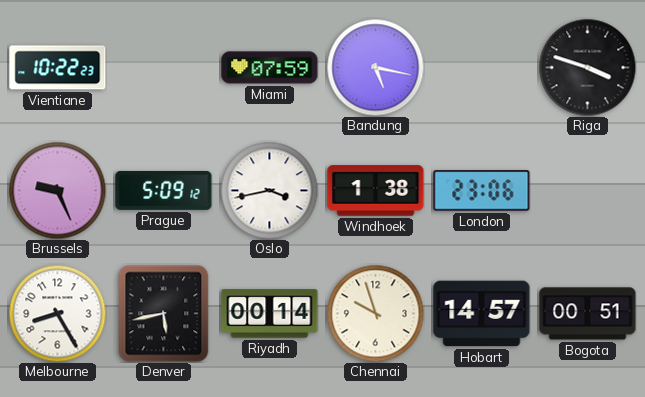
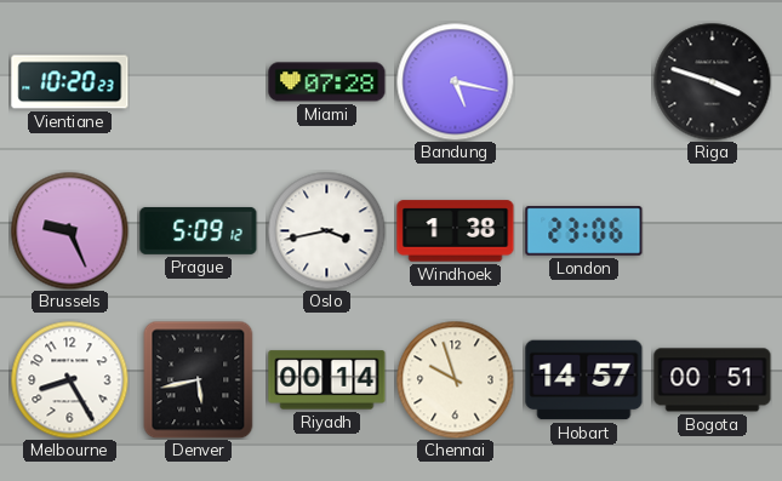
Vientiane: 10:22 -> 10:20
Miami: 07:59 -> 07:28
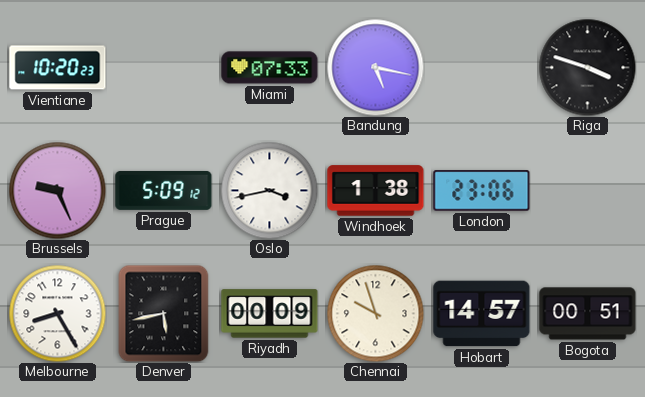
Miami: 07:28 -> 07:33
Riyadh: 00:14 -> 00:09
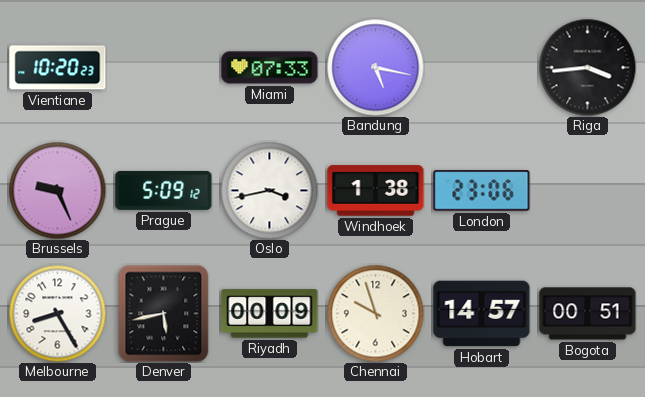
Riga: 3:48 -> 3:44
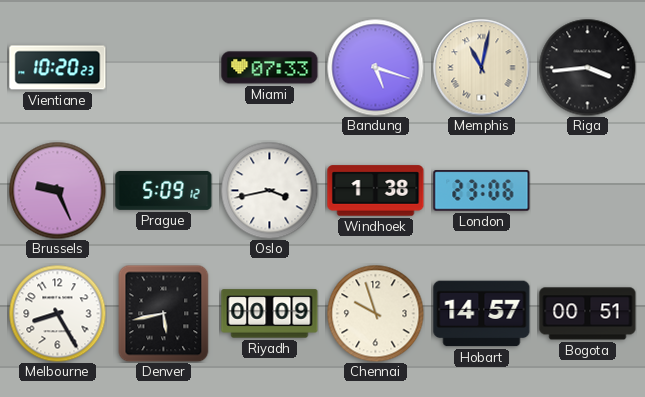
Bandung: 5:17 -> 5:18
Memphis: none -> 11:02
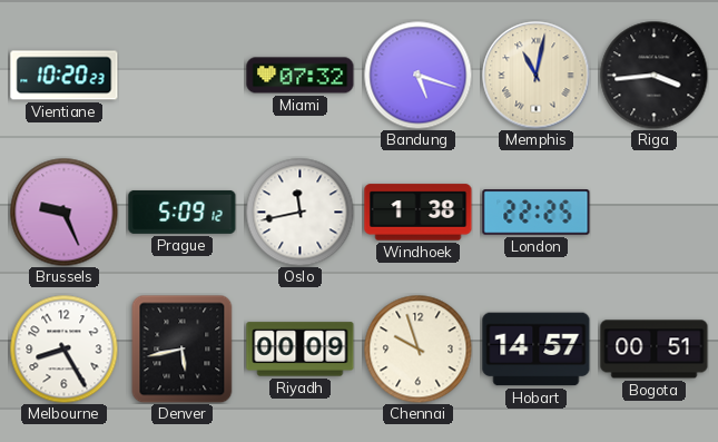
Miami: 07:33 -> 07:32
Oslo: 3:43 -> 11:43
London: 23:06 -> 22:25
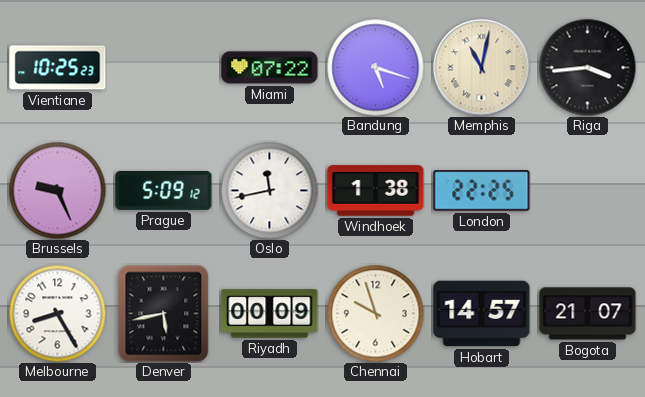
Vientiane: 10:20 -> 10:25
Miami: 07:32 -> 07:22
Bogota: 00:51 -> 21:07
